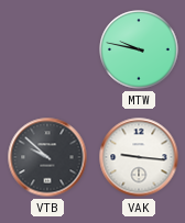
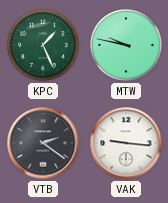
KPC: none -> 1:26
VTB: 9:52 -> 2:21
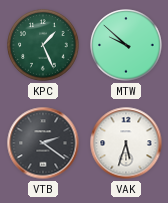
MTW: 9:47 -> 9:52
VAK: 9:16 -> 5:33
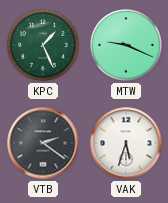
MTW: 9:52 -> 9:19
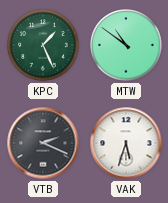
MTW: 9:19 -> 10:51
VTB: 2:21 -> 2:19
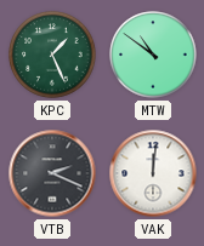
VAK: 5:33 -> 12:01
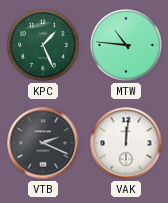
MTW: 10:51 -> 10:46
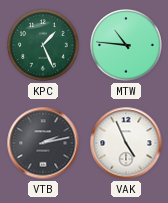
VTB: 2:19 -> 2:13
VAK: 12:01 -> 4:56
